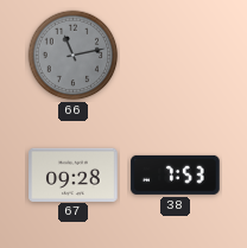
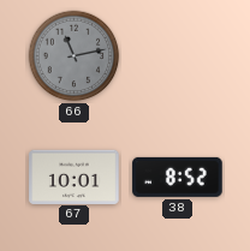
67: 09:28 -> 10:01
38: 7:53 -> 8:52
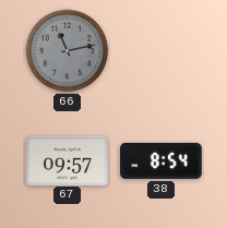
67: 10:01 -> 09:57
38: 8:52 -> 8:54
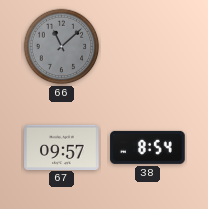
66: 11:13 -> 11:08
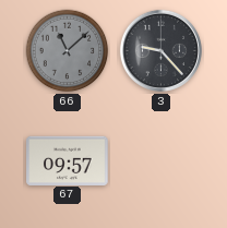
3: none -> 9:23
38: 8:54 -> none
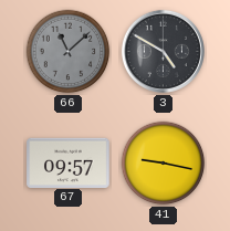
3: 9:23 -> 4:50
41: none -> 9:17
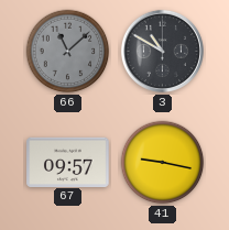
3: 4:50 -> 10:50
